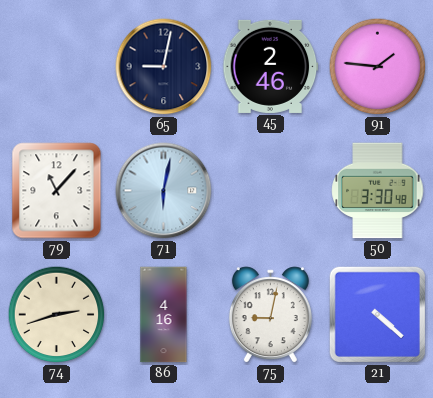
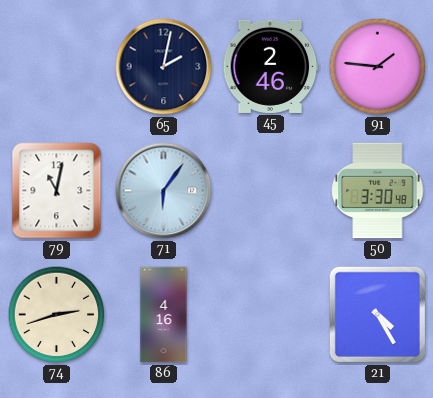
65: 9:02 -> 2:02
79: 11:07 -> 11:02
71: 6:02 -> 6:06
75: 9:02 -> none
21: 4:22 -> 4:25
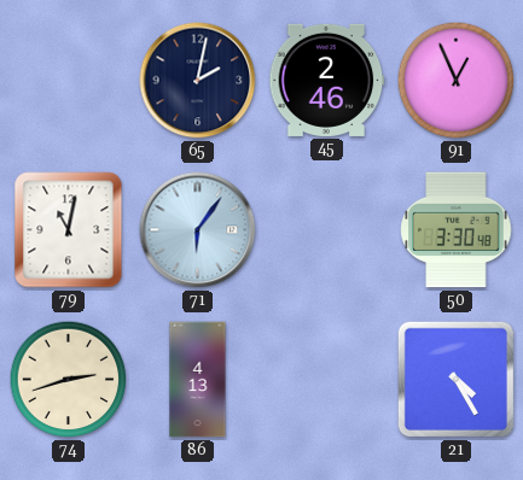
91: 1:46 -> 12:56
86: 4:16 -> 4:13
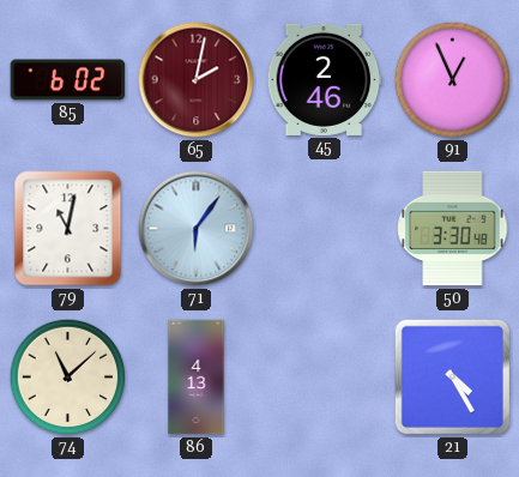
85: none -> 6:02
65 dial: navy -> burgundy
74: 2:42 -> 11:08
